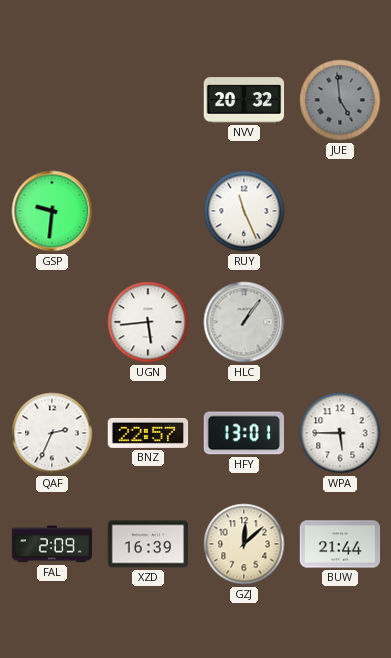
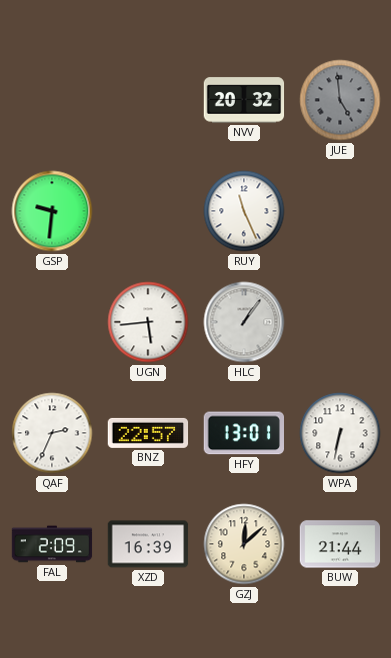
WPA: 5:45 -> 6:32
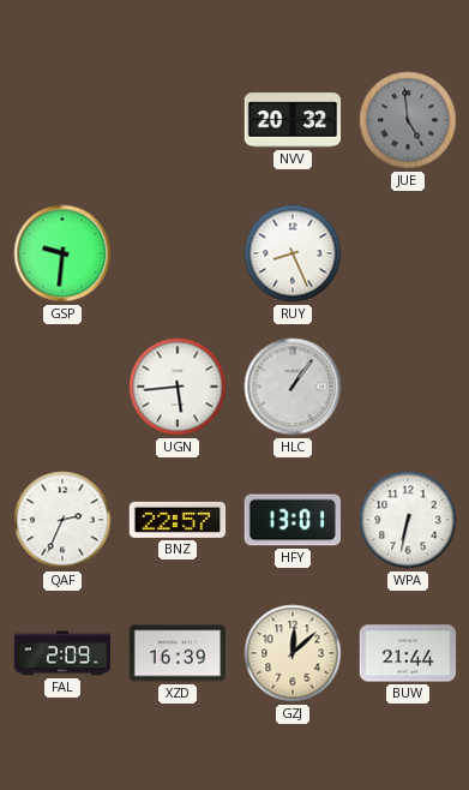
RUY: 11:26 -> 8:26
